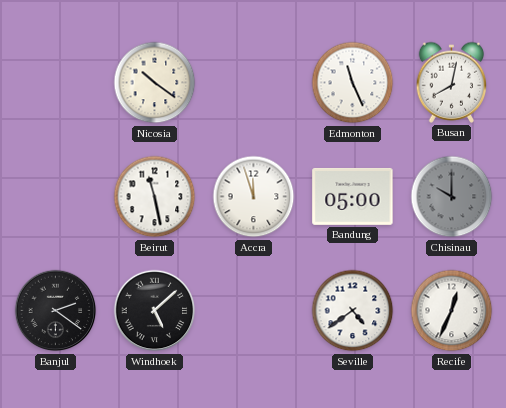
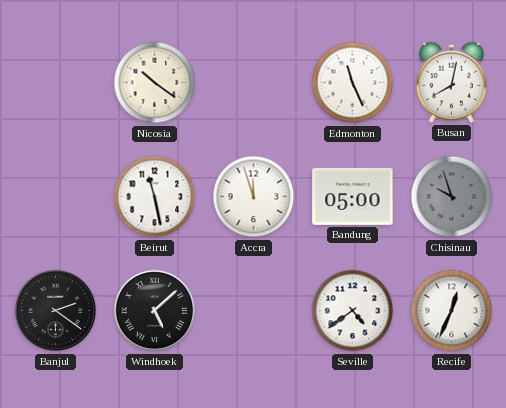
Chisinau: 10:00 -> 9:57
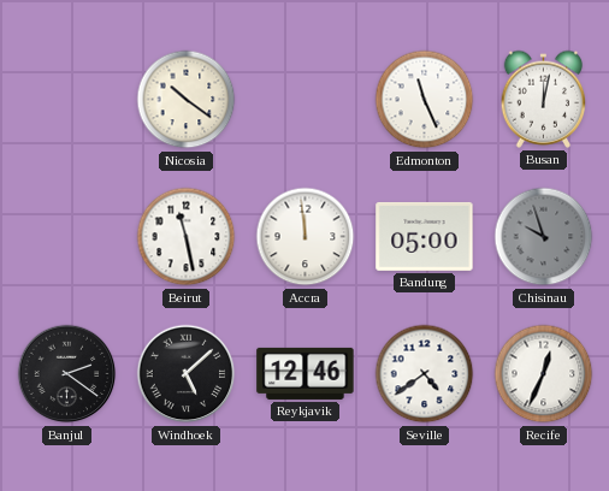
Busan: 8:02 -> 12:02
Accra: 11:57 -> 11:59
Reykjavik: none -> 12:46
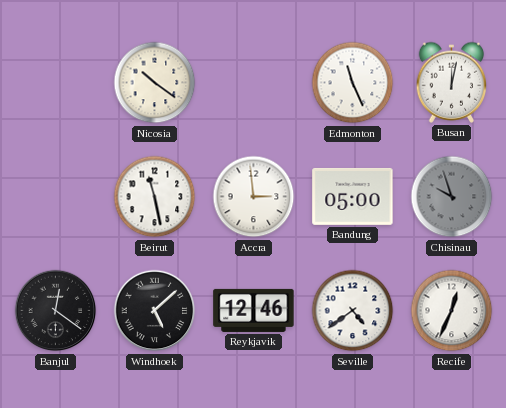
Accra: 11:59 -> 2:59
Banjul: 2:21 -> 12:21
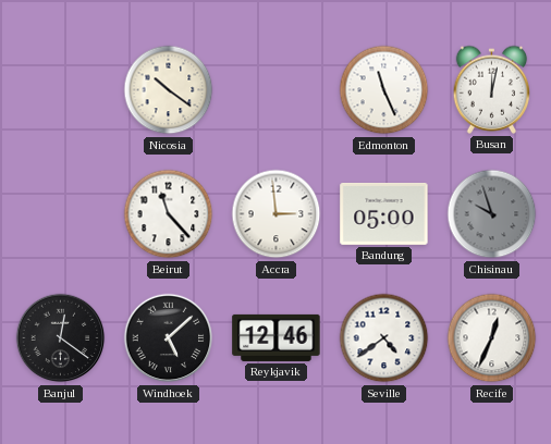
Beirut: 11:28 -> 11:23
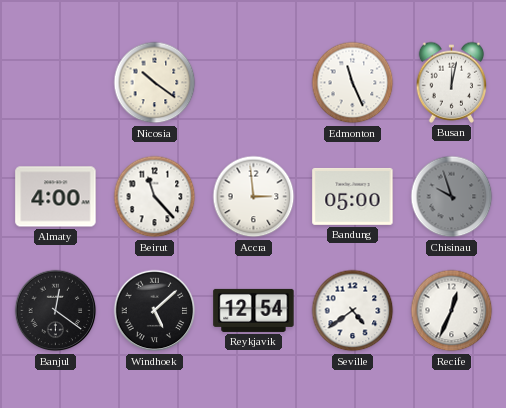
Almaty: none -> 4:00
Reykjavik: 12:46 -> 12:54
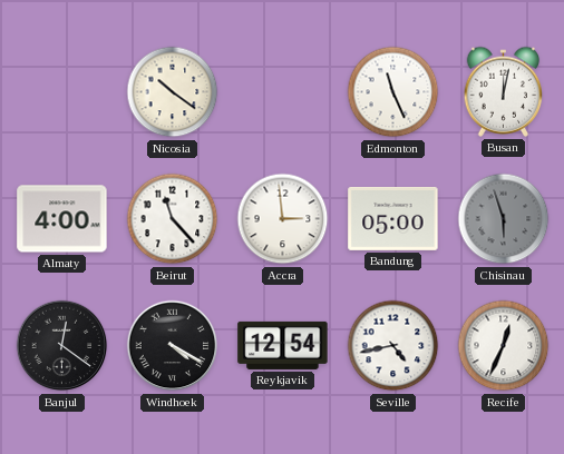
Chisinau: 9:57 -> 5:57
Windhoek: 5:08 -> 4:20
Seville: 4:39 -> 4:43
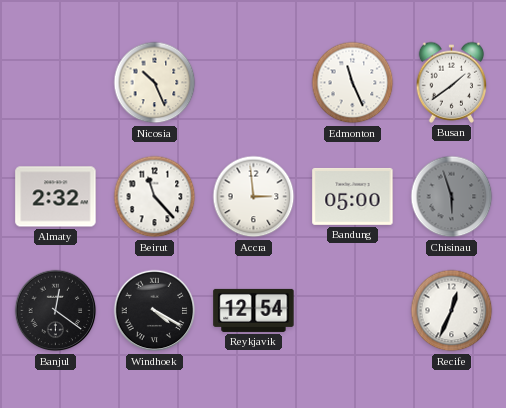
Nicosia: 10:21 -> 10:26
Busan: 12:02 -> 1:39
Almaty: 4:00 -> 2:32
Seville: 4:43 -> none
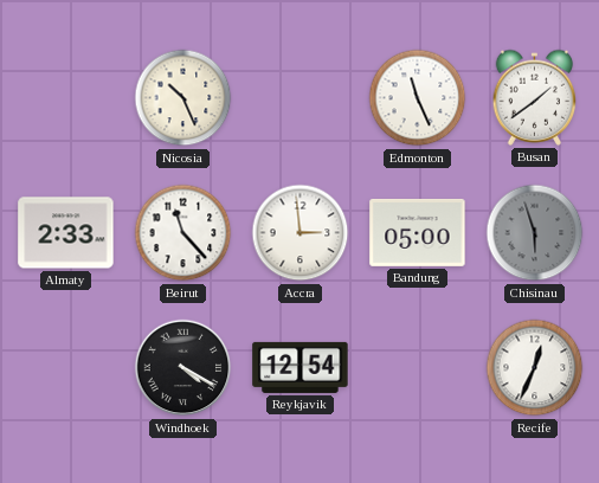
Almaty: 2:32 -> 2:33
Banjul: 12:21 -> none
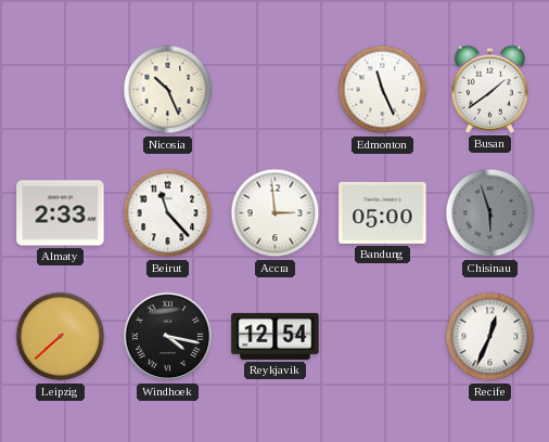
Leipzig: none -> 7:38
Windhoek: 4:20 -> 4:17
